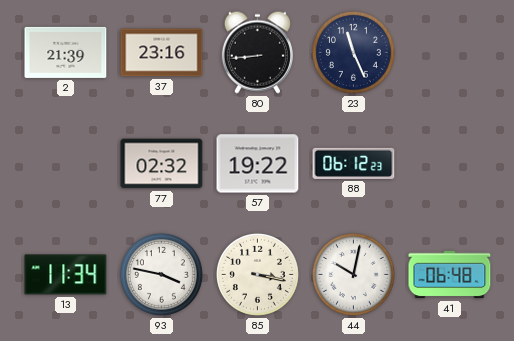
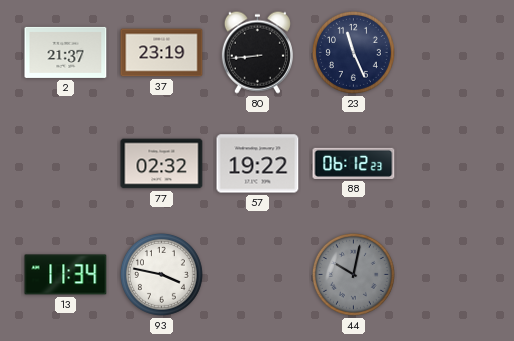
2: 21:39 -> 21:37
37: 23:16 -> 23:19
85: 3:17 -> none
44 dial: white -> grey
41: 06:48 -> none
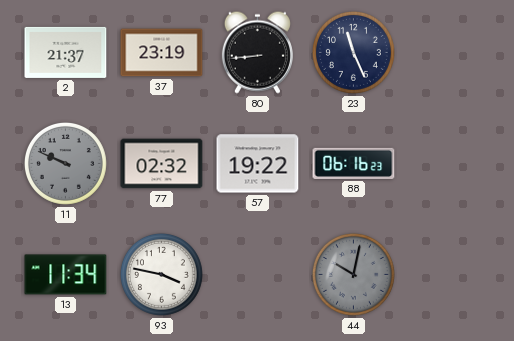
11: none -> 9:49
88: 06:12 -> 06:16
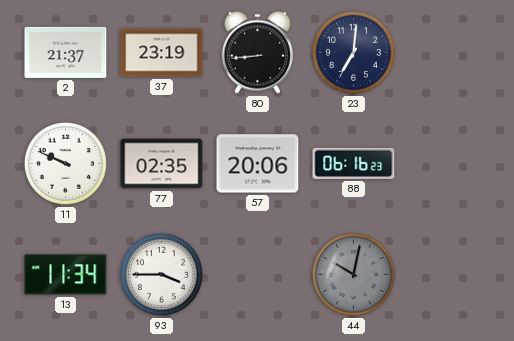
23: 11:26 -> 7:01
11 dial: grey -> white
77: 02:32 -> 02:35
57: 19:22 -> 20:06
93: 3:47 -> 3:45
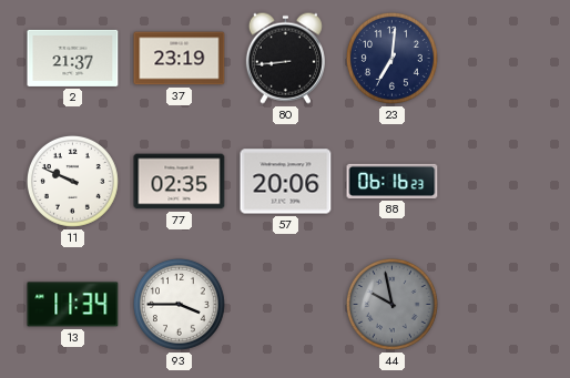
44: 10:02 -> 9:58
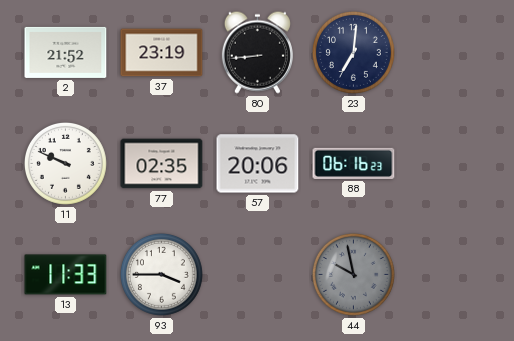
2: 21:37 -> 21:52
13: 11:34 -> 11:33
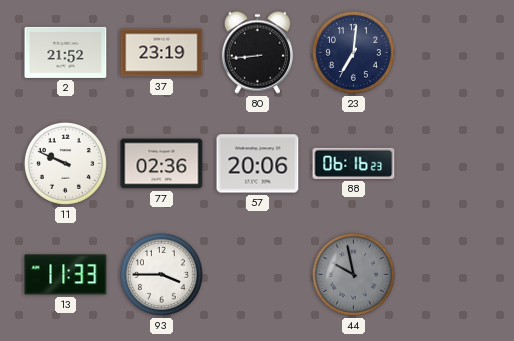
77: 02:35 -> 02:36
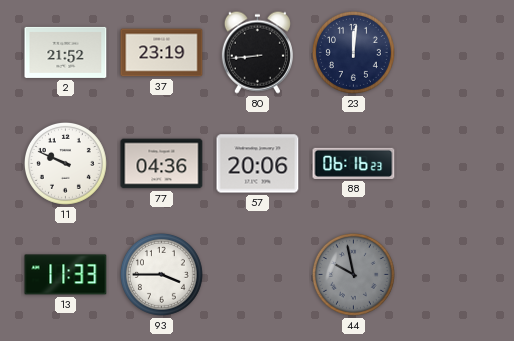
23: 7:01 -> 12:01
77: 02:36 -> 04:36
